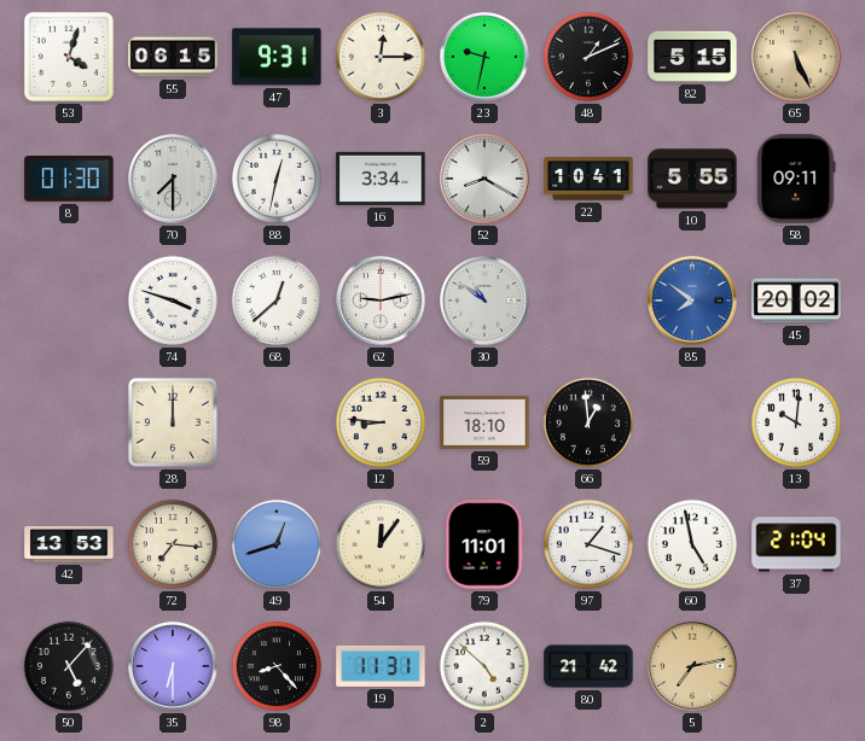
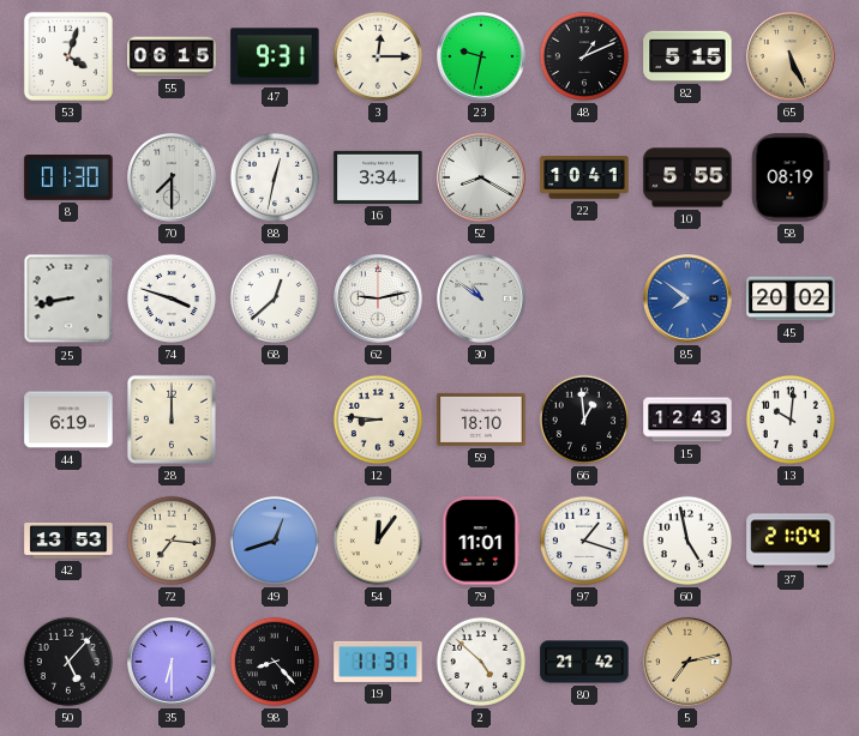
58: 09:11 -> 08:19
25: none -> 8:43
44: none -> 6:19
15: none -> 12:43
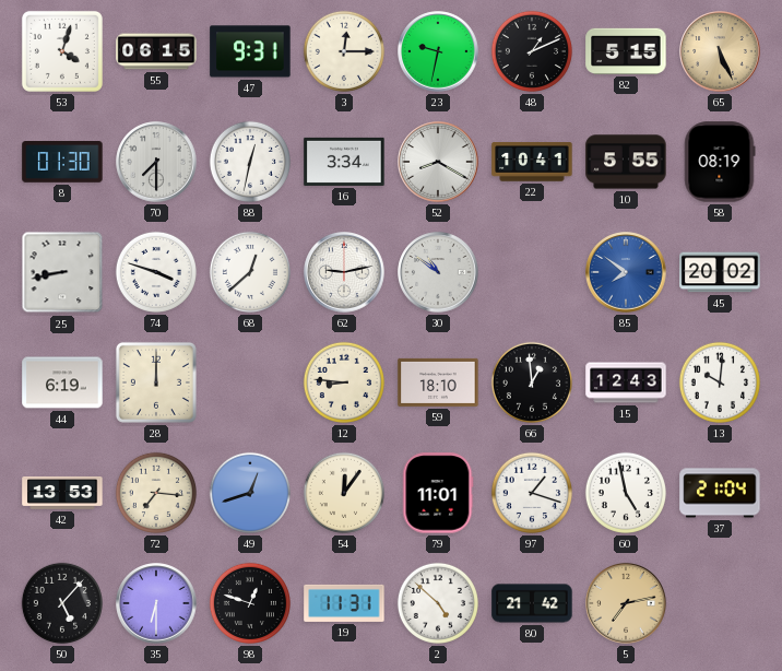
98: 8:23 -> 12:48
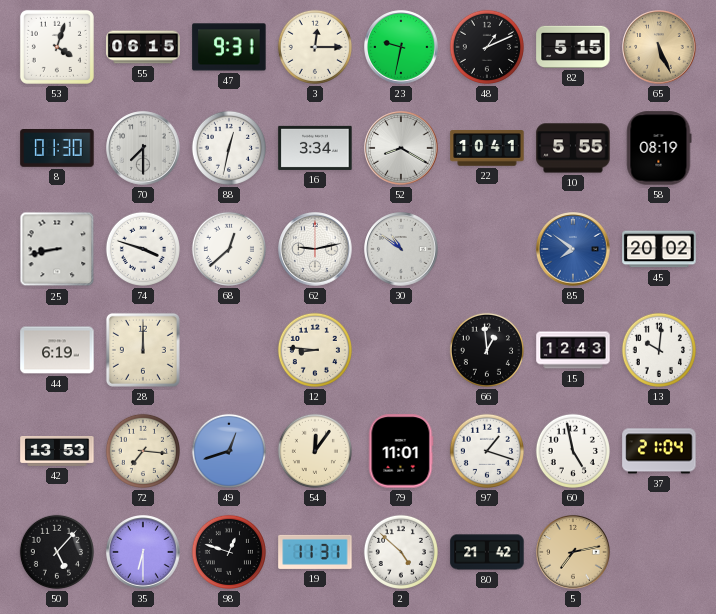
59: 18:10 -> none
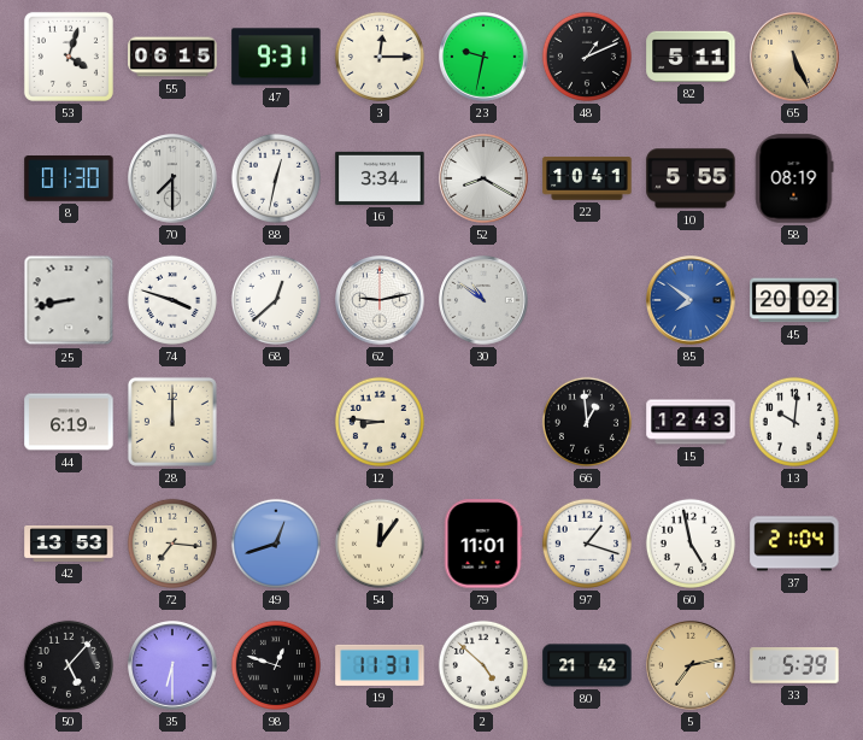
82: 5:15 -> 5:11
33: none -> 5:39
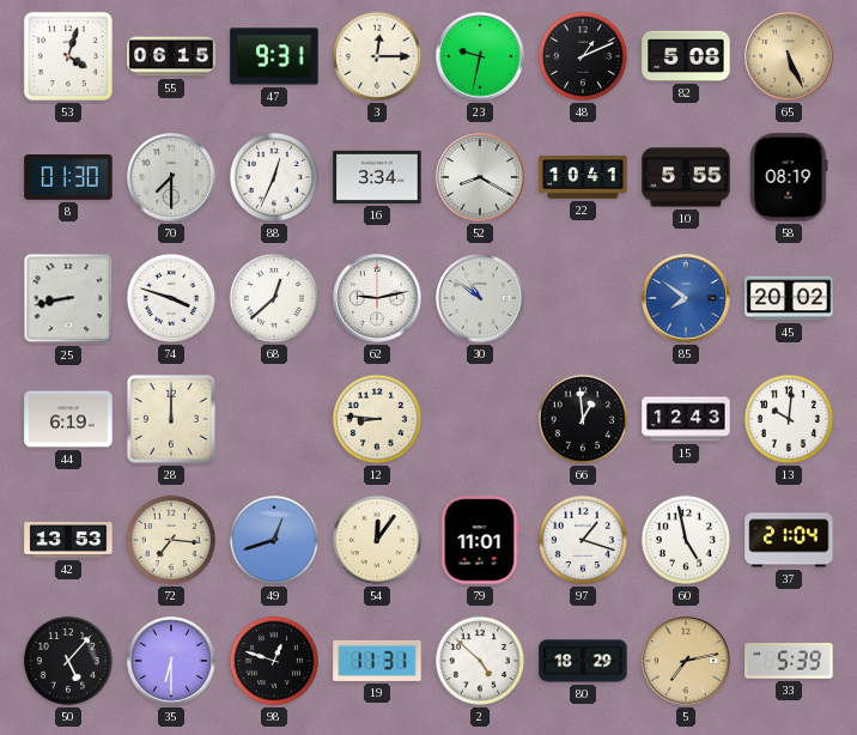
82: 5:11 -> 5:08
88: 12:32 -> 12:34
80: 21:42 -> 18:29
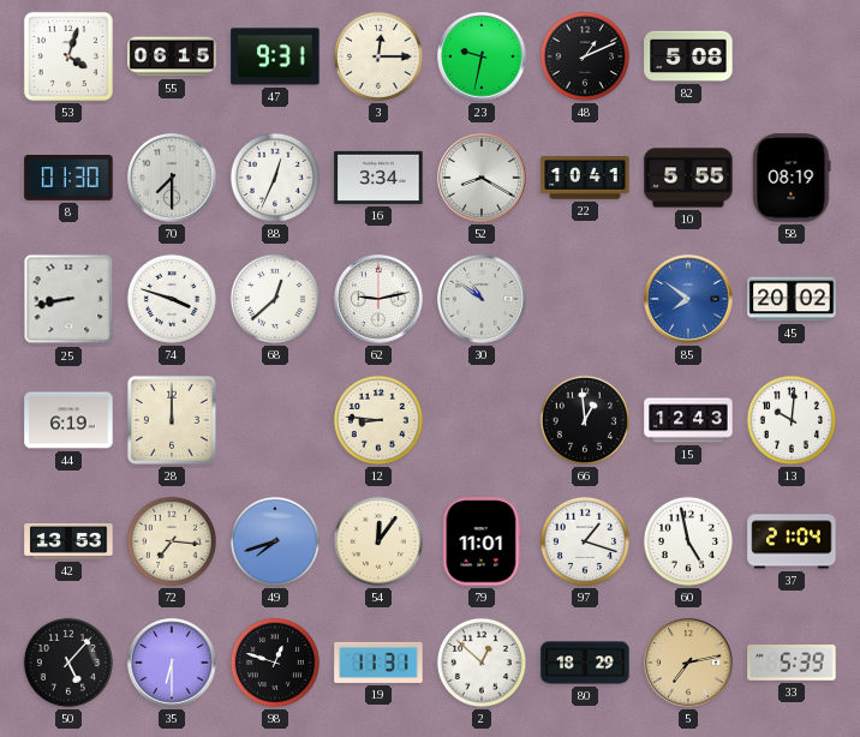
65: 5:26 -> none
49: 12:42 -> 7:42
2: 4:52 -> 12:52
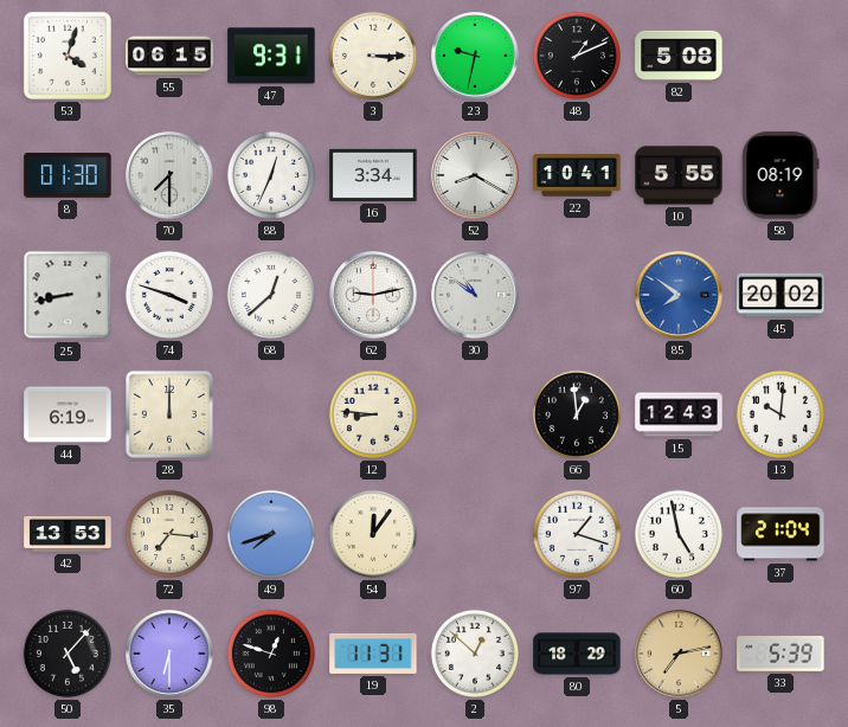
3: 12:15 -> 3:15
79: 11:01 -> none
